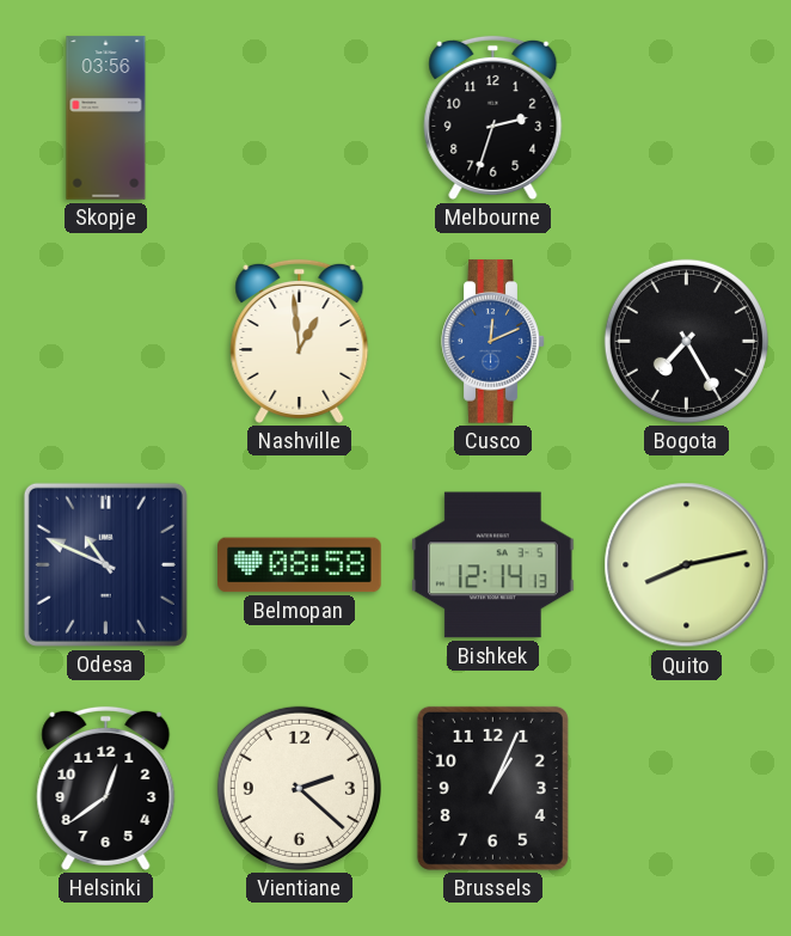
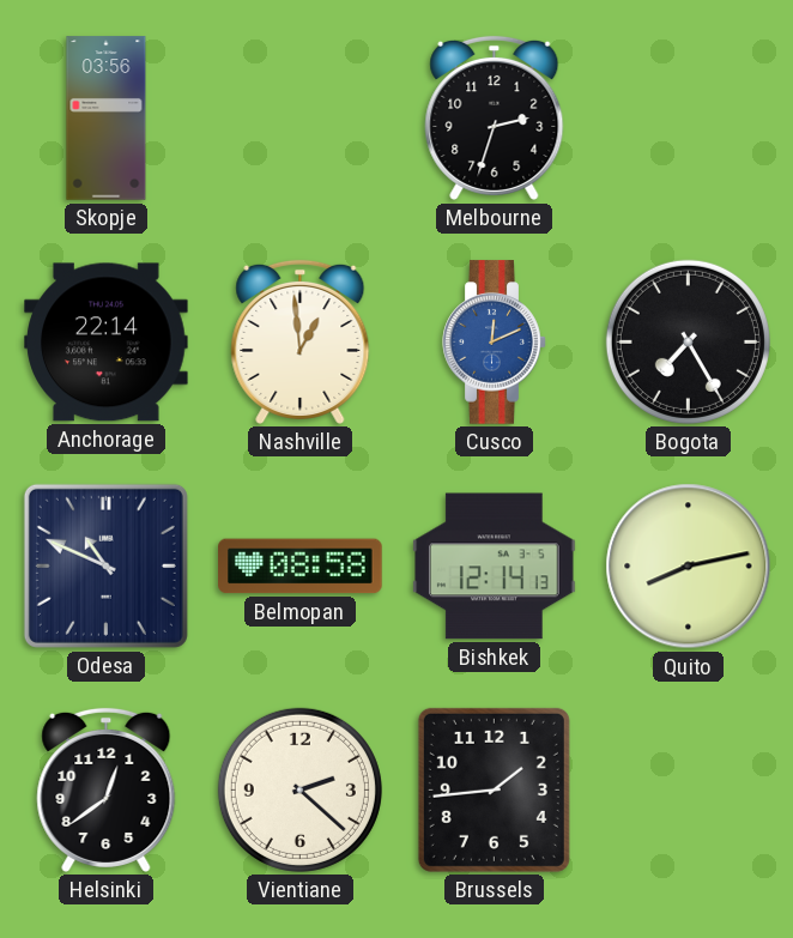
Anchorage: none -> 22:14
Brussels: 1:04 -> 1:44
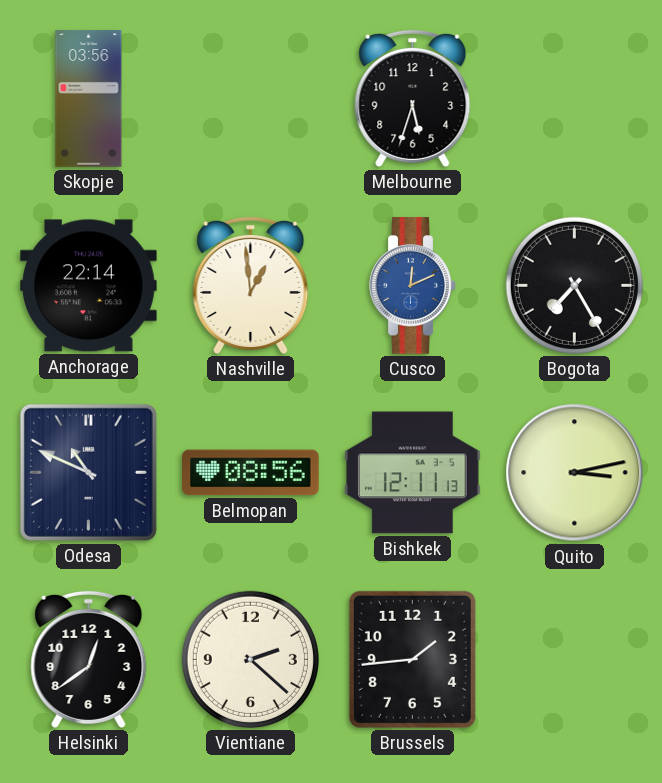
Melbourne: 2:33 -> 5:33
Belmopan: 08:58 -> 08:56
Bishkek: 12:14 -> 12:11
Quito: 8:13 -> 3:13
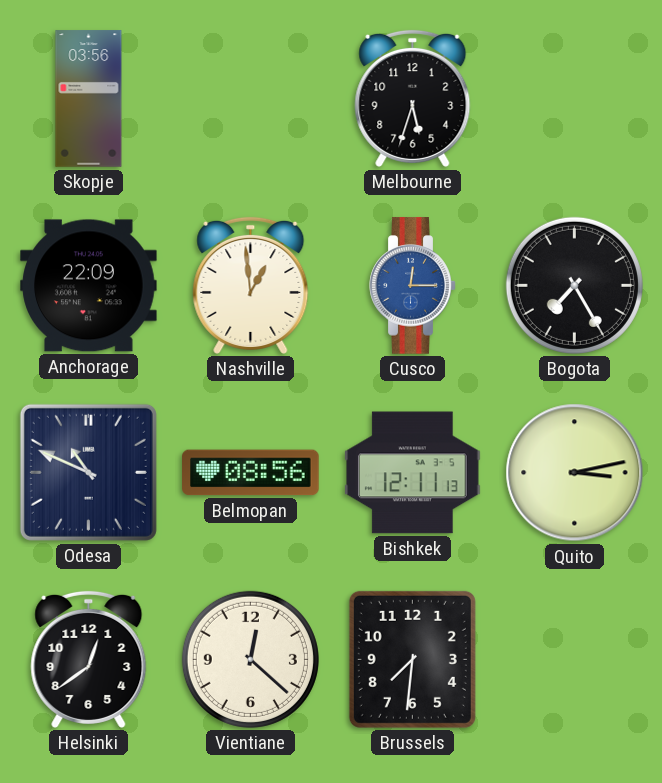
Anchorage: 22:14 -> 22:09
Cusco: 12:11 -> 12:15
Vientiane: 2:22 -> 12:22
Brussels: 1:44 -> 7:31
